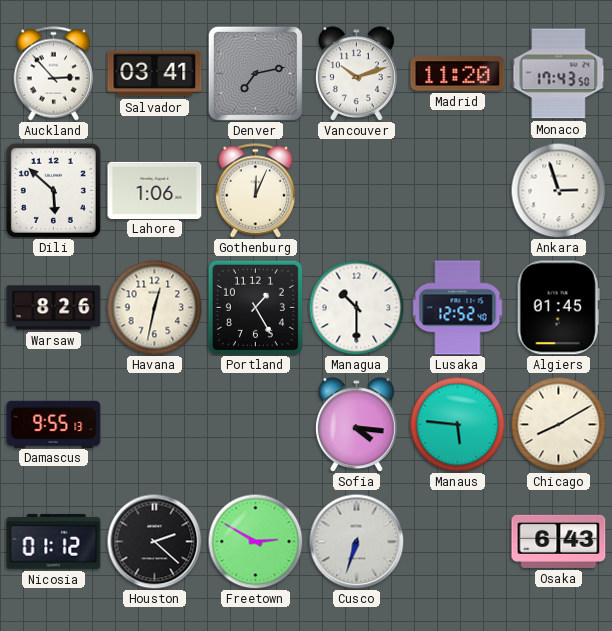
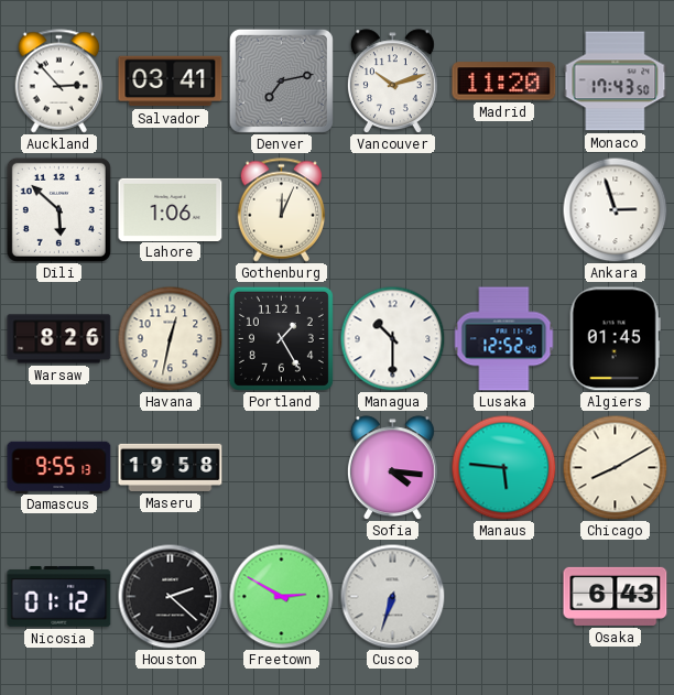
Maseru: none -> 19:58
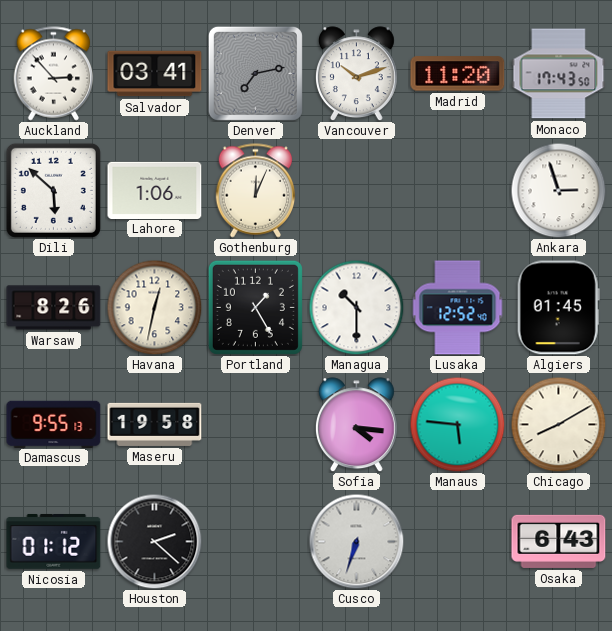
Freetown: 2:50 -> none
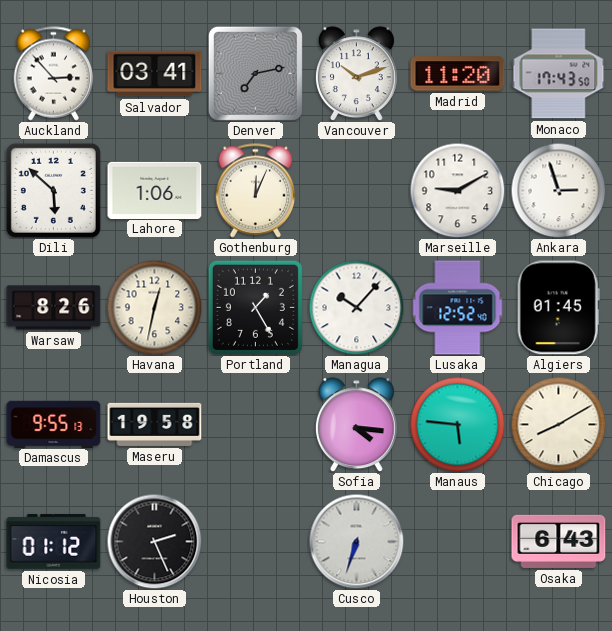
Marseille: none -> 9:10
Managua: 10:30 -> 10:07
Houston: 2:22 -> 2:26
